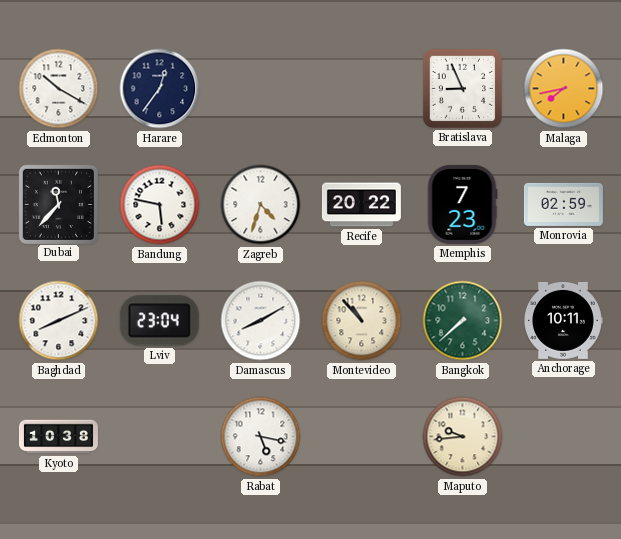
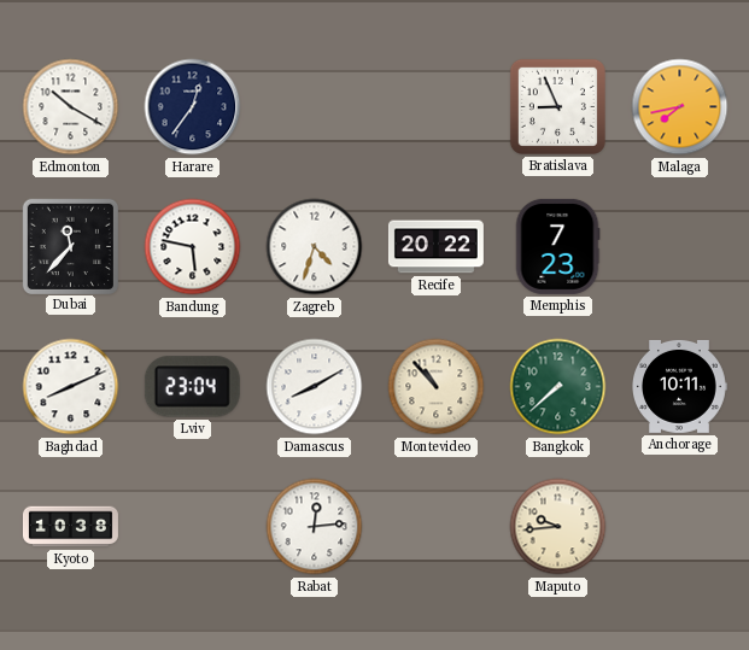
Monrovia: 02:59 -> none
Rabat: 5:17 -> 12:14
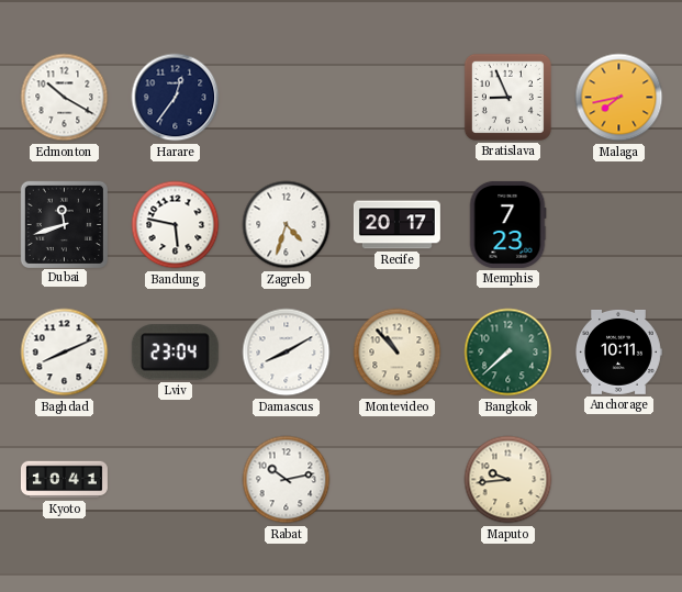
Dubai: 11:37 -> 11:42
Recife: 20:22 -> 20:17
Kyoto: 10:38 -> 10:41
Rabat: 12:14 -> 10:13
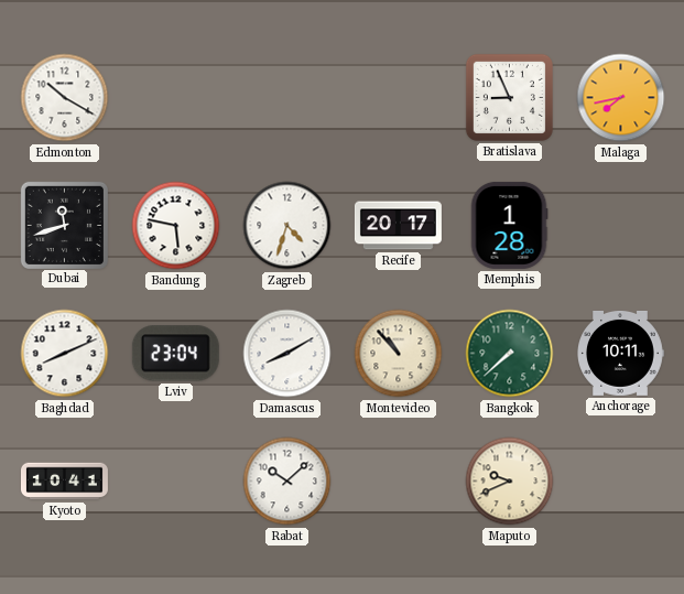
Harare: 12:36 -> none
Memphis: 7:23 -> 1:28
Rabat: 10:13 -> 10:08
Maputo: 9:44 -> 9:41
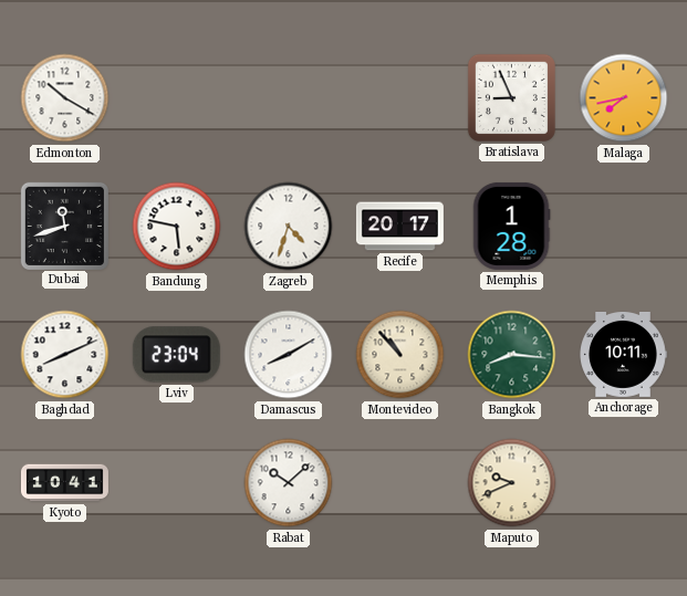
Bangkok: 7:38 -> 8:16
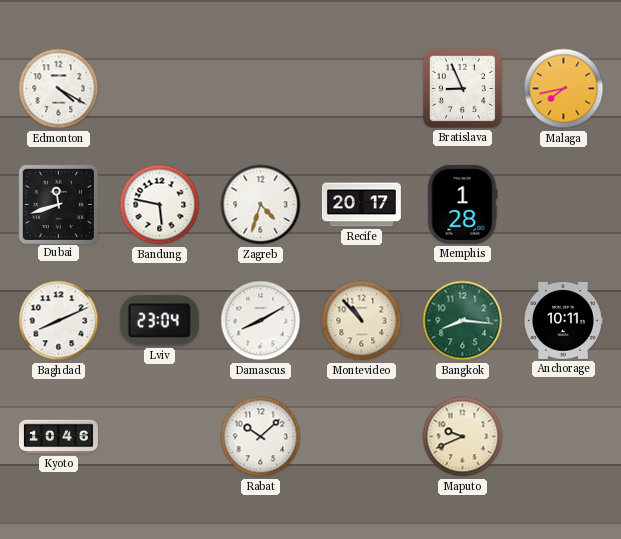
Edmonton: 10:20 -> 4:20
Kyoto: 10:41 -> 10:46
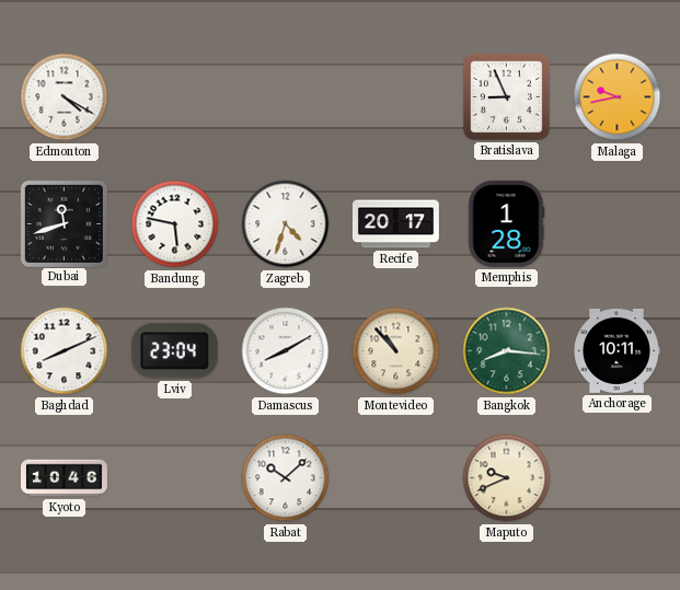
Malaga: 7:43 -> 9:43
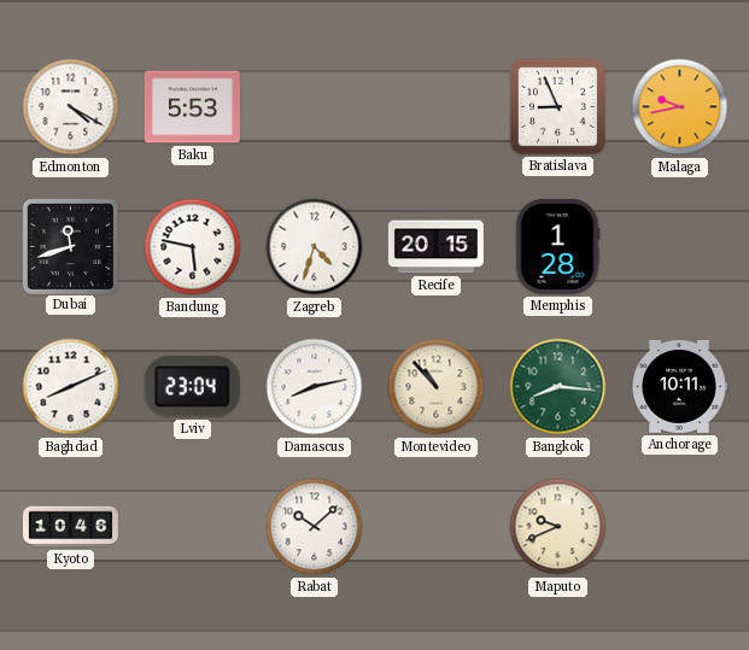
Baku: none -> 5:53
Recife: 20:17 -> 20:15
Damascus: 8:10 -> 8:13
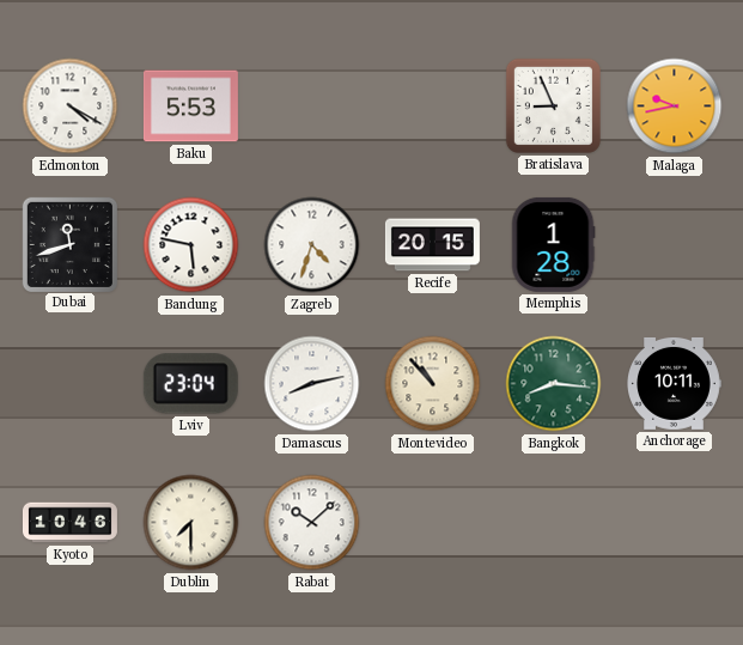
Baghdad: 8:11 -> none
Dublin: none -> 7:30
Maputo: 9:41 -> none
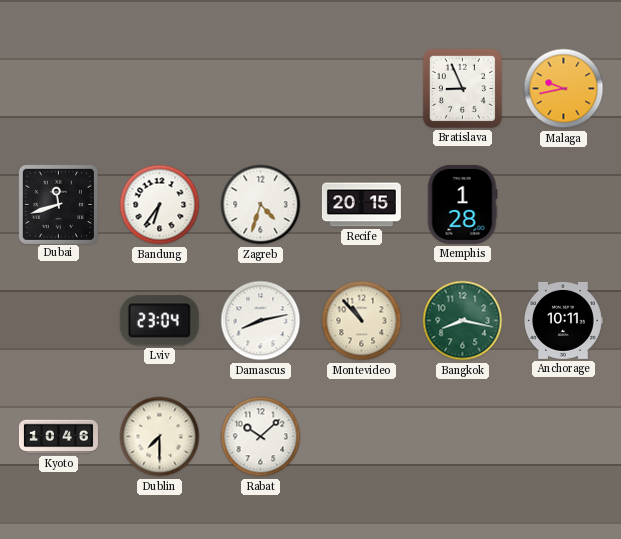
Edmonton: 4:20 -> none
Baku: 5:53 -> none
Bandung: 5:47 -> 6:36
Bangkok: 8:16 -> 8:17
